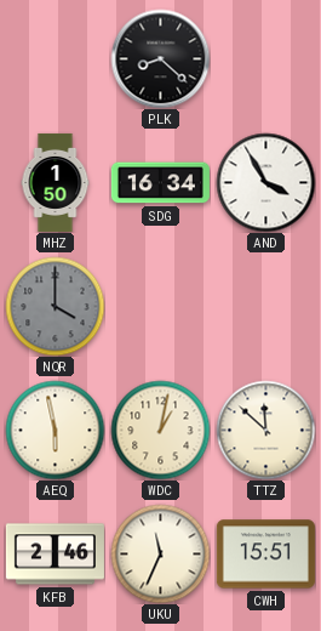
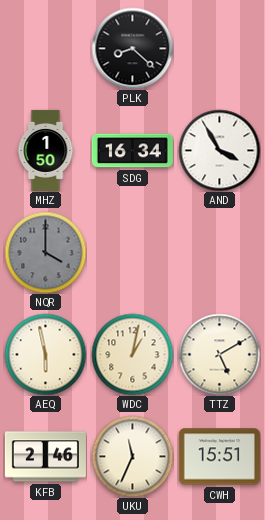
TTZ: 11:52 -> 5:10
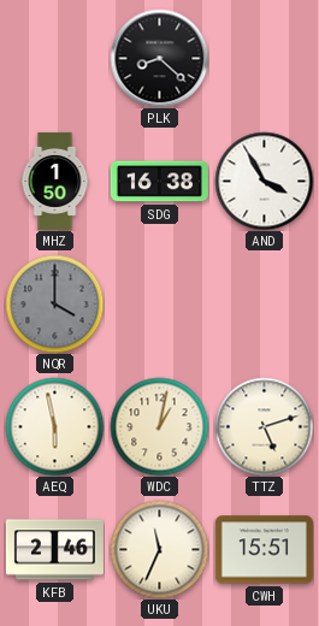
SDG: 16:34 -> 16:38
TTZ: 5:10 -> 5:12
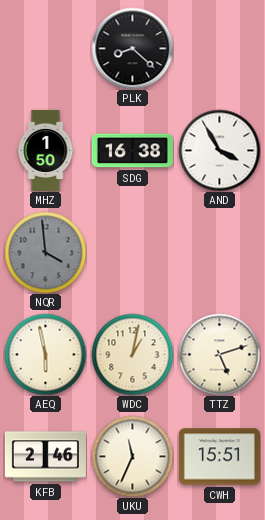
NQR: 4:00 -> 3:59
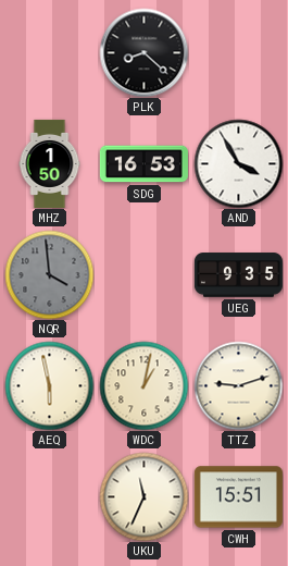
SDG: 16:38 -> 16:53
UEG: none -> 9:35
TTZ: 5:12 -> 9:12
KFB: 2:46 -> none
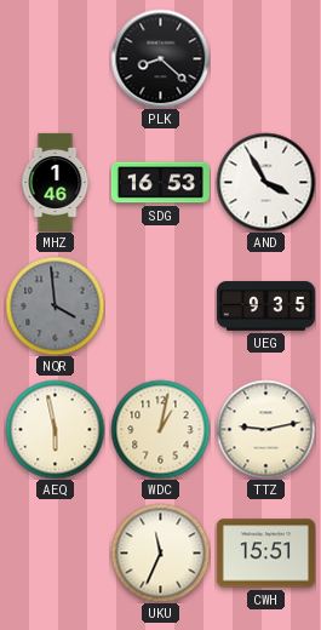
MHZ: 1:50 -> 1:46
TTZ: 9:12 -> 9:13
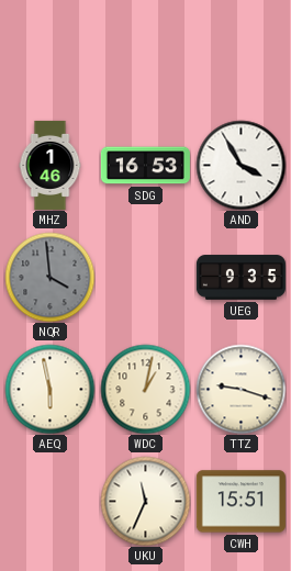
PLK: 8:22 -> none
TTZ: 9:13 -> 9:18
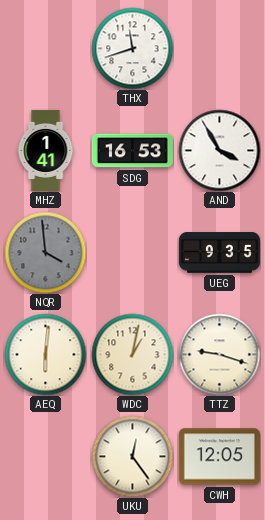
THX: none -> 11:42
MHZ: 1:46 -> 1:41
AEQ: 5:58 -> 6:01
UKU: 11:34 -> 12:24
CWH: 15:51 -> 12:05
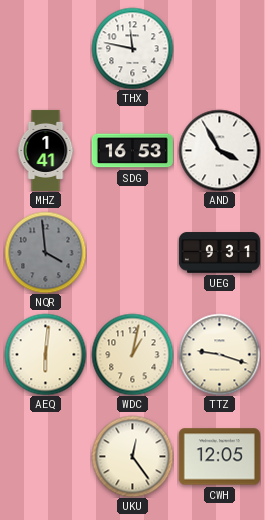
THX: 11:42 -> 11:47
UEG: 9:35 -> 9:31
